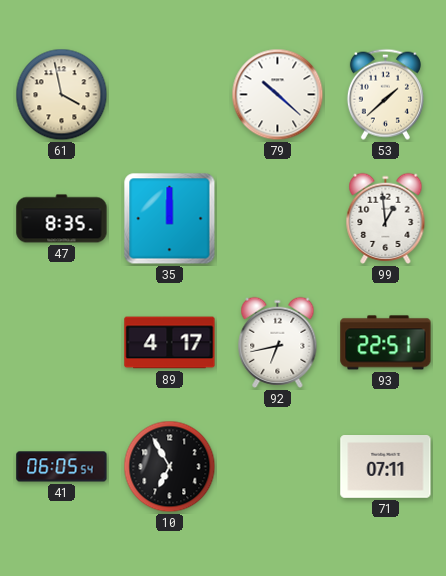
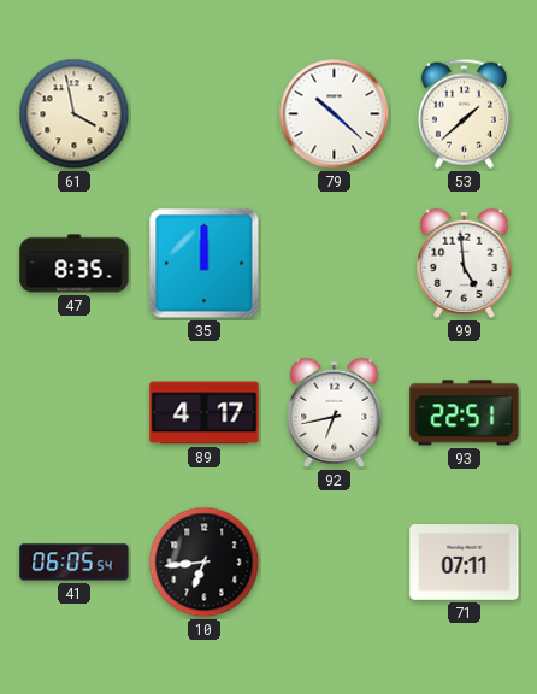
99: 12:59 -> 4:59
10: 6:55 -> 6:44
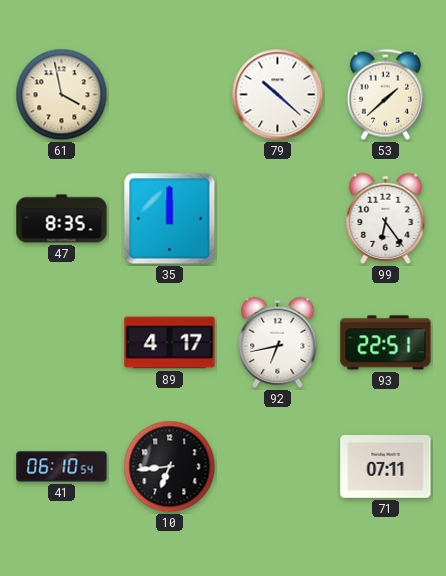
99: 4:59 -> 6:24
41: 06:05 -> 06:10
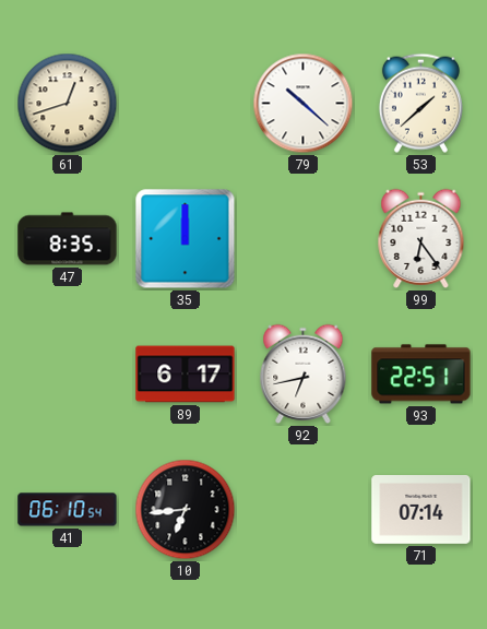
61: 3:58 -> 12:42
89: 4:17 -> 6:17
71: 07:11 -> 07:14
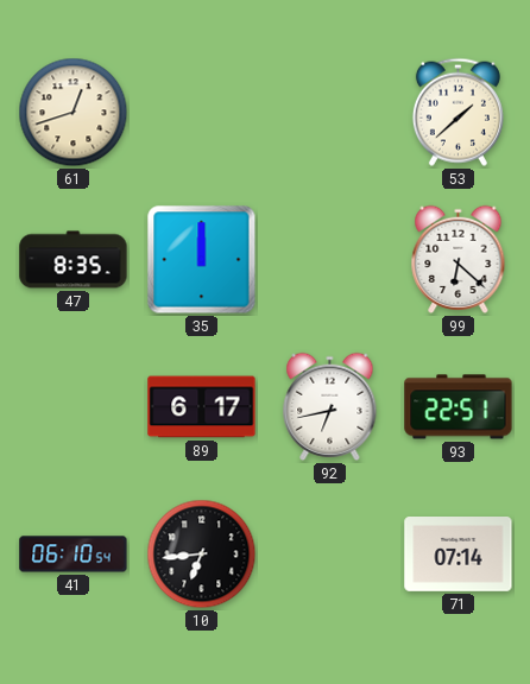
79: 10:22 -> none
99: 6:24 -> 6:22
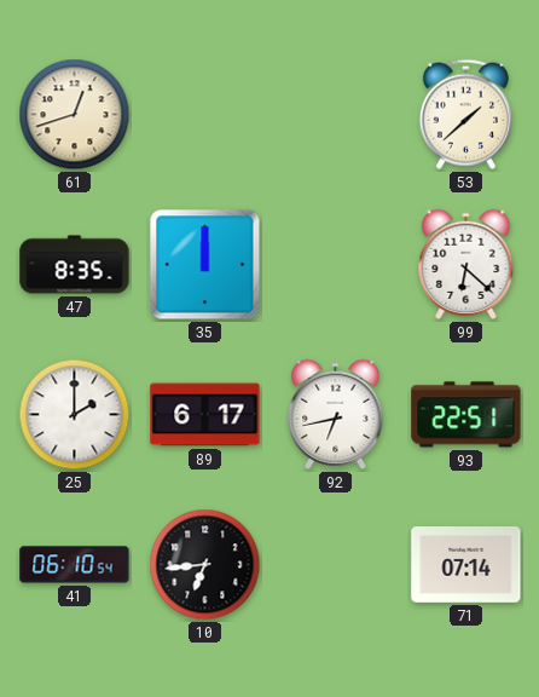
25: none -> 2:00
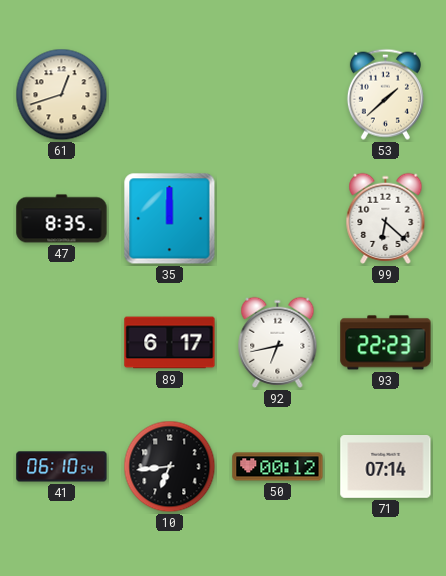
25: 2:00 -> none
93: 22:51 -> 22:23
50: none -> 00:12
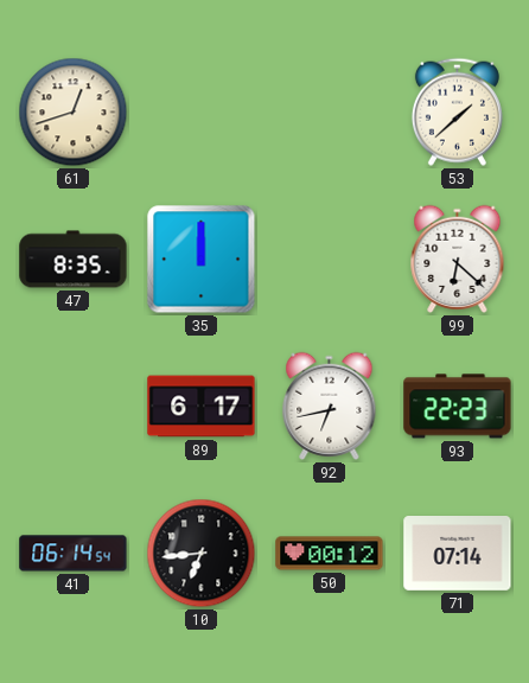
41: 06:10 -> 06:14
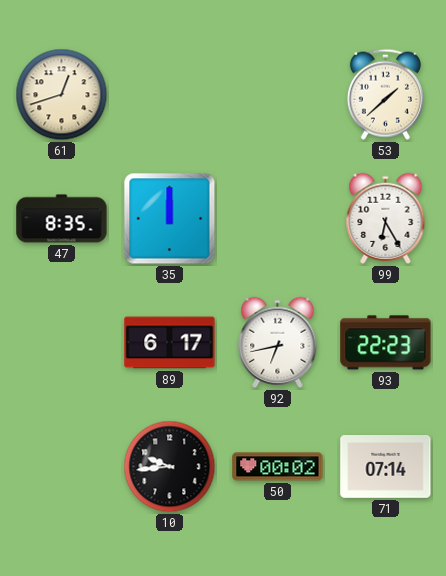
99: 6:22 -> 6:25
41: 06:14 -> none
10: 6:44 -> 9:44
50: 00:12 -> 00:02
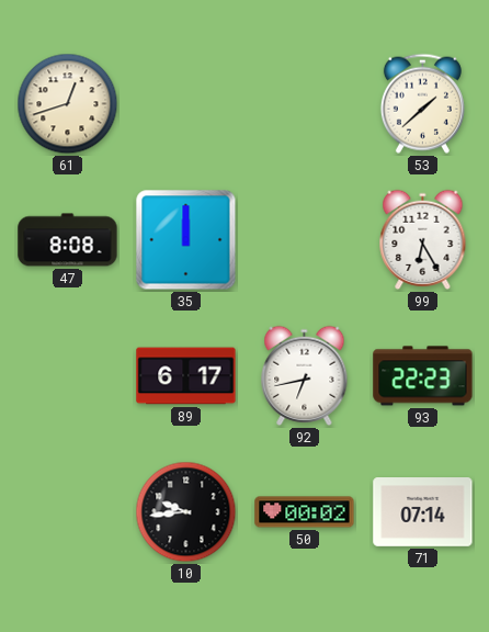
47: 8:35 -> 8:08
